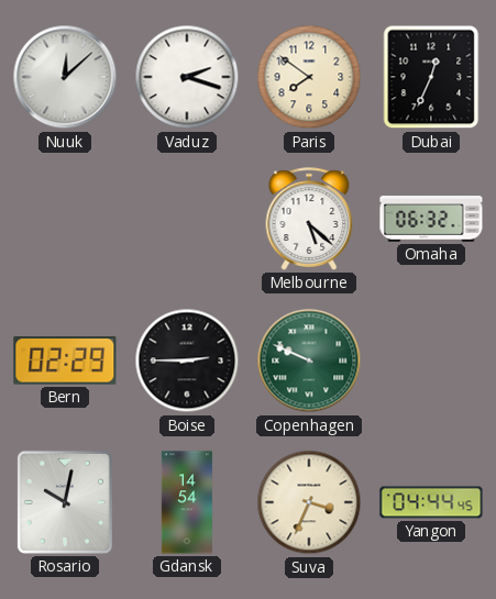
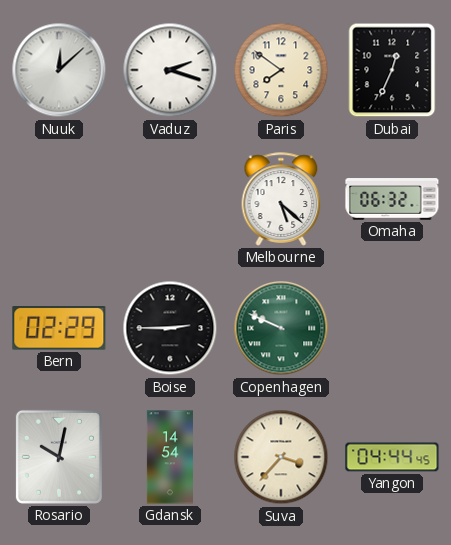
Suva: 3:34 -> 3:37
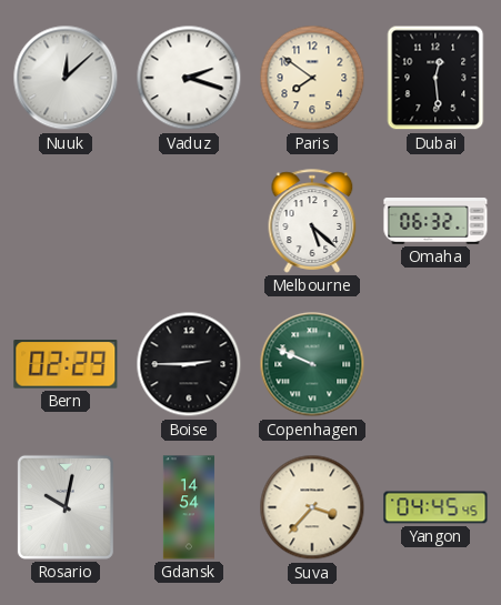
Dubai: 12:34 -> 12:29
Yangon: 04:44 -> 04:45
